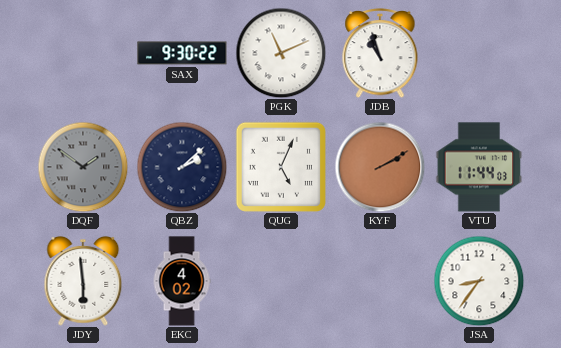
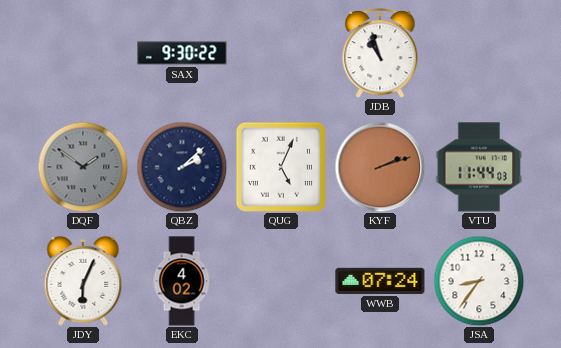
PGK: 11:11 -> none
KYF: 2:10 -> 2:12
JDY: 5:59 -> 6:04
WWB: none -> 07:24
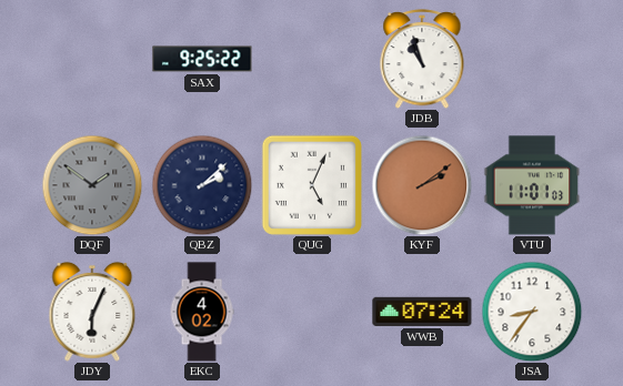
SAX: 9:30 -> 9:25
KYF: 2:12 -> 2:09
VTU: 11:44 -> 11:01
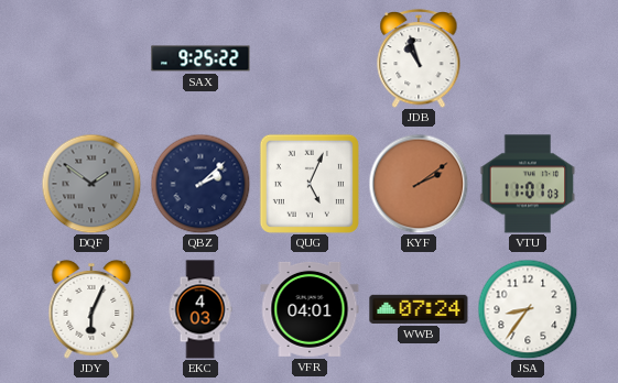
EKC: 4:02 -> 4:03
VFR: none -> 04:01
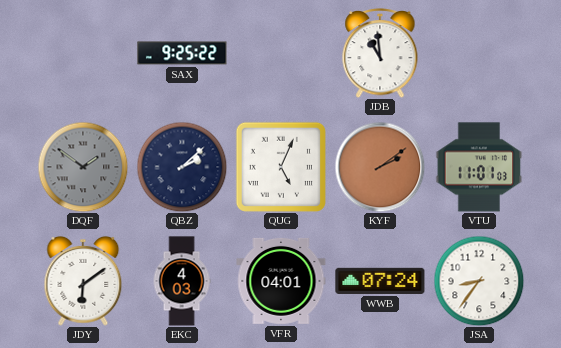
JDB: 10:57 -> 10:59
JDY: 6:04 -> 6:09
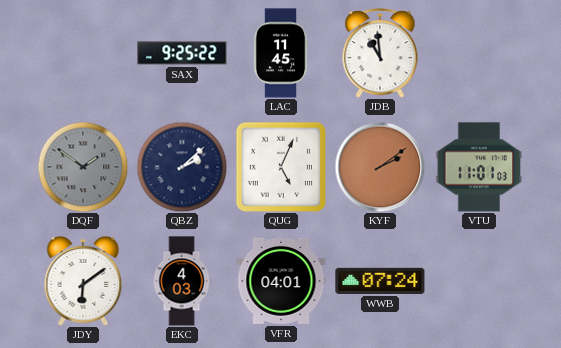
LAC: none -> 11:45
JSA: 8:36 -> none
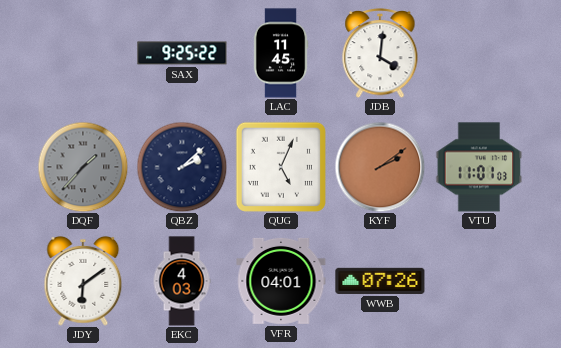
JDB: 10:59 -> 4:01
DQF: 1:51 -> 1:37
WWB: 07:24 -> 07:26
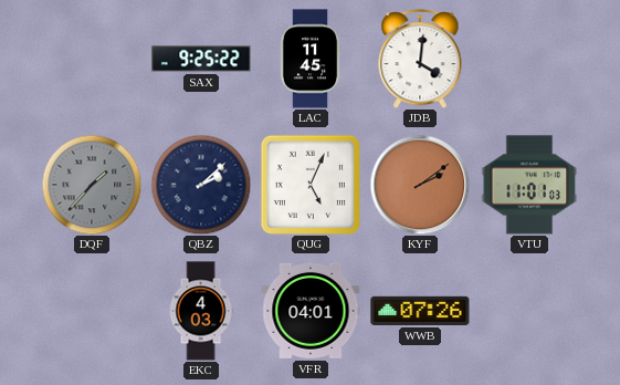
JDY: 6:09 -> none
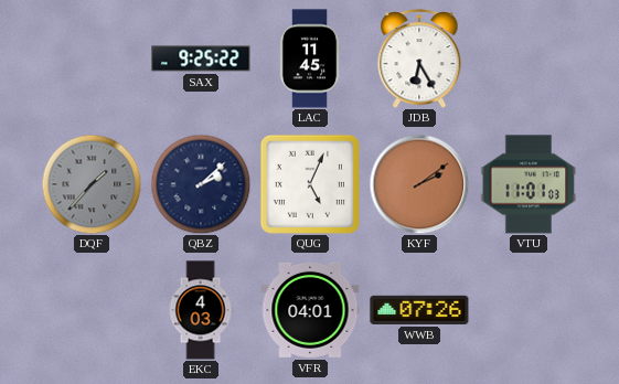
JDB: 4:01 -> 6:25
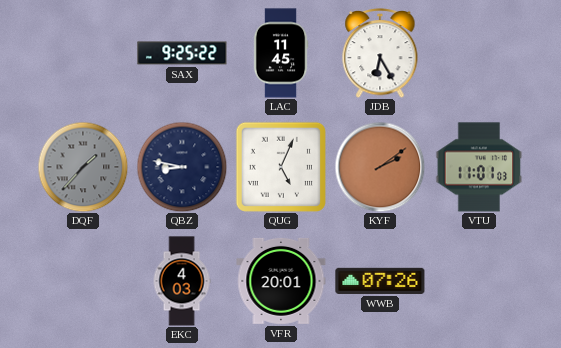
QBZ: 2:08 -> 8:47
VFR: 04:01 -> 20:01
